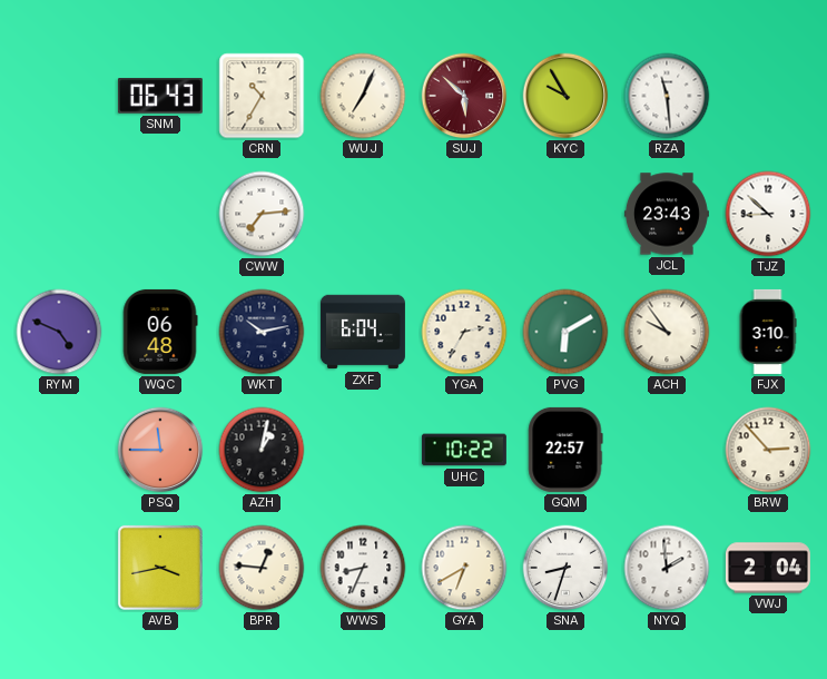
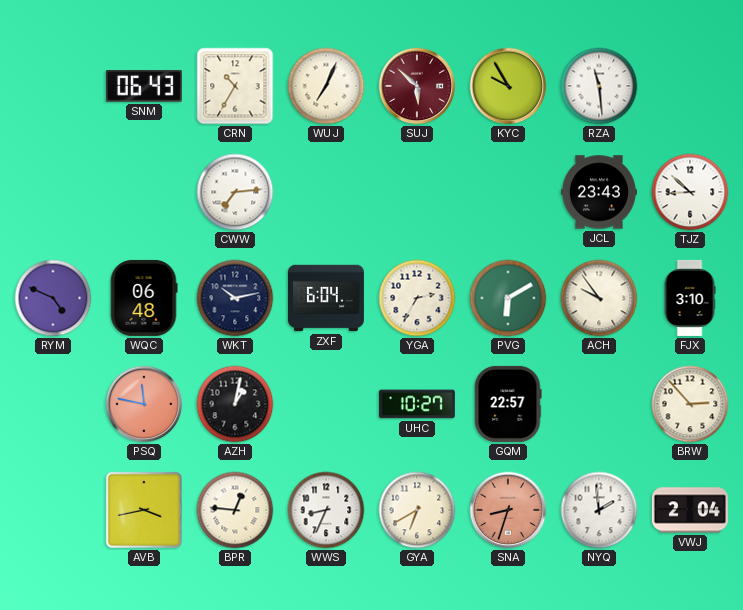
PSQ: 11:45 -> 11:47
UHC: 10:22 -> 10:27
SNA dial: white -> salmon
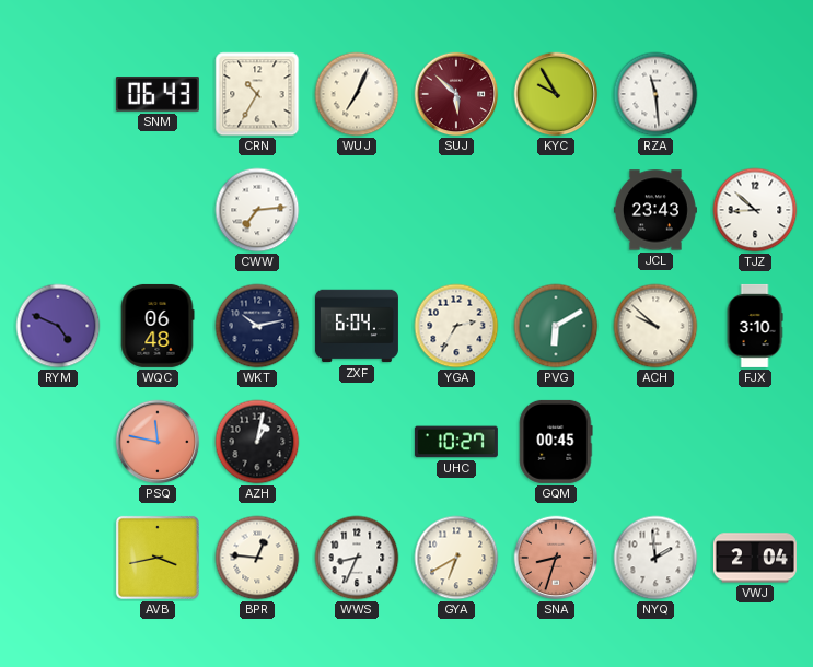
ACH: 9:54 -> 9:52
GQM: 22:57 -> 00:45
BRW: 2:53 -> none
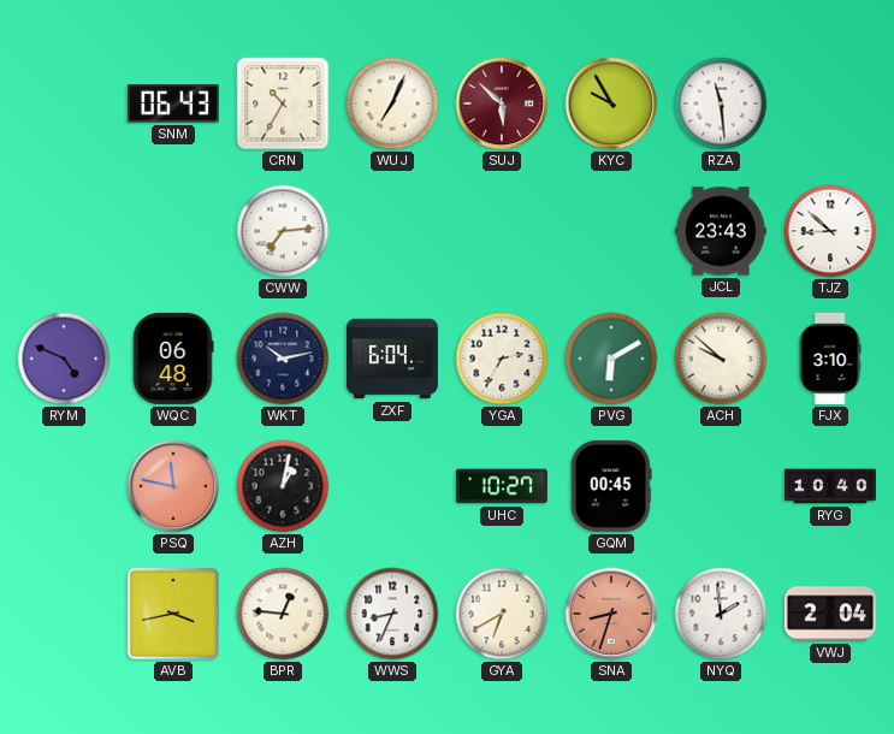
RYG: none -> 10:40
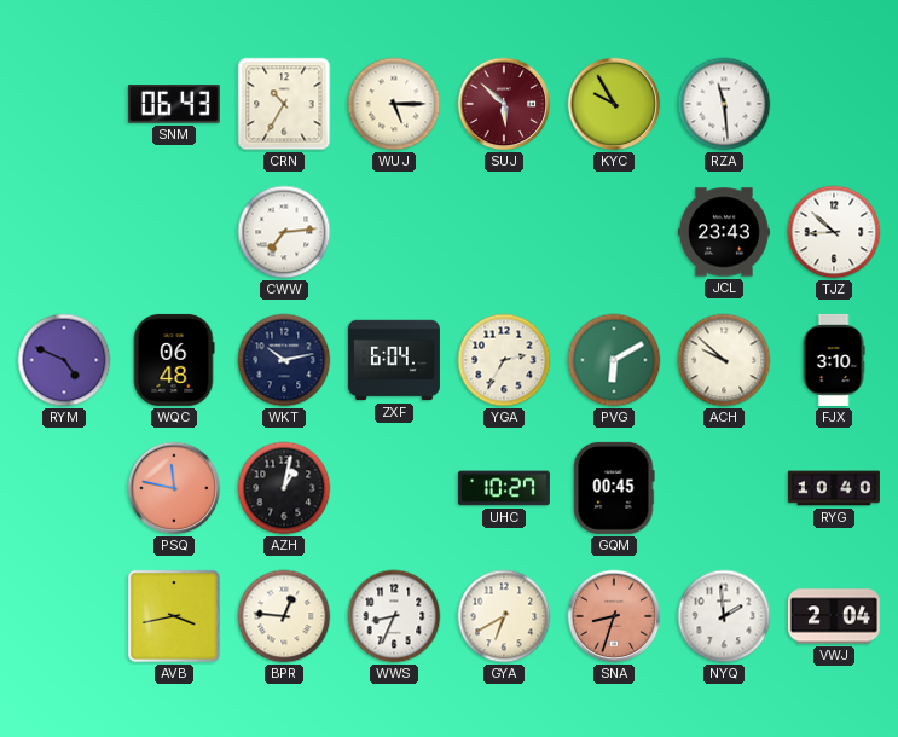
WUJ: 7:04 -> 5:15
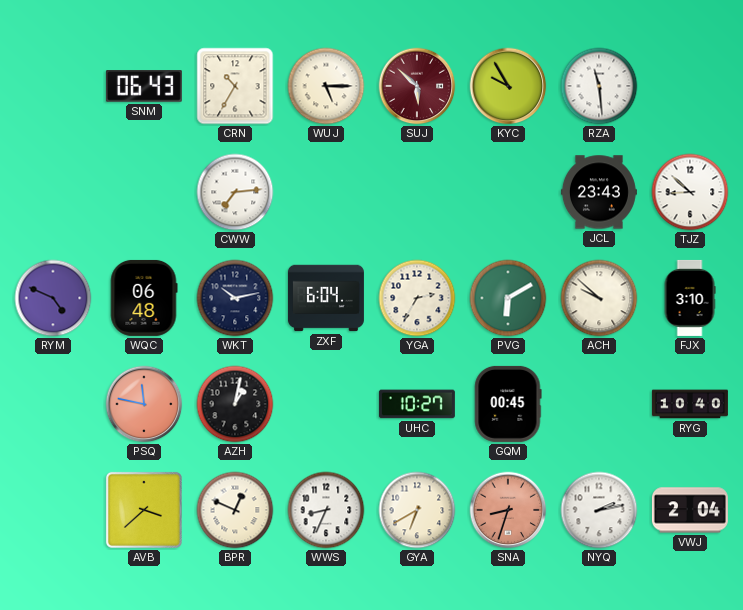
AVB: 3:43 -> 3:38
BPR: 12:46 -> 12:49
NYQ: 1:59 -> 2:13
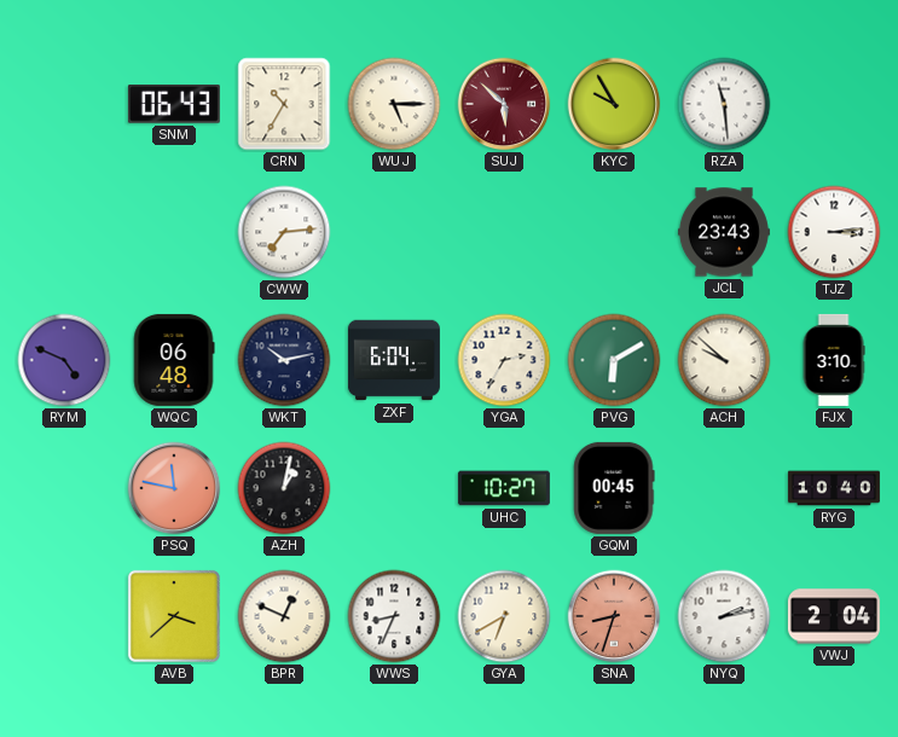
TJZ: 8:52 -> 3:14
